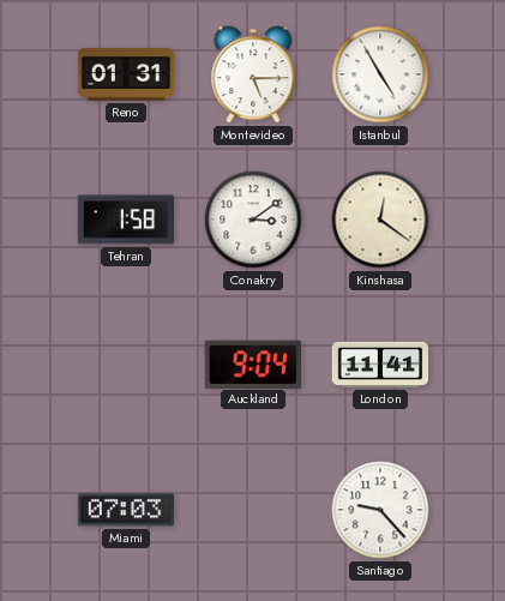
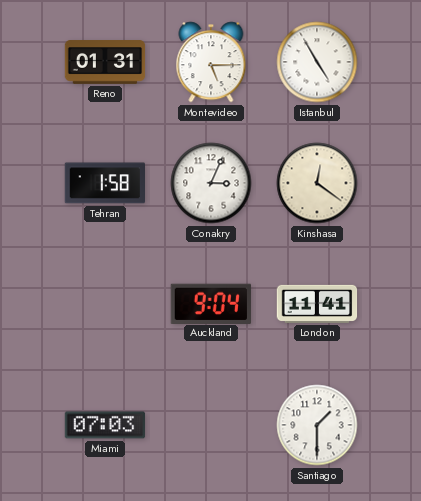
Conakry: 3:09 -> 3:04
Santiago: 9:23 -> 1:30
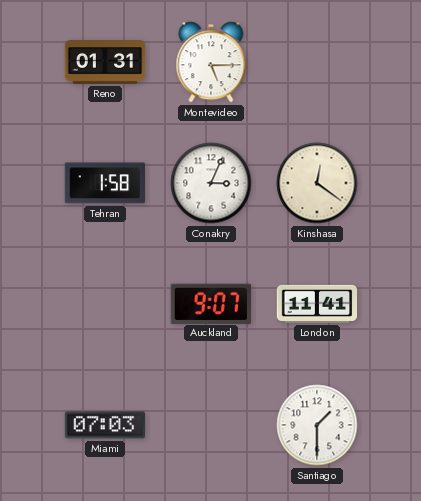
Istanbul: 4:55 -> none
Auckland: 9:04 -> 9:07
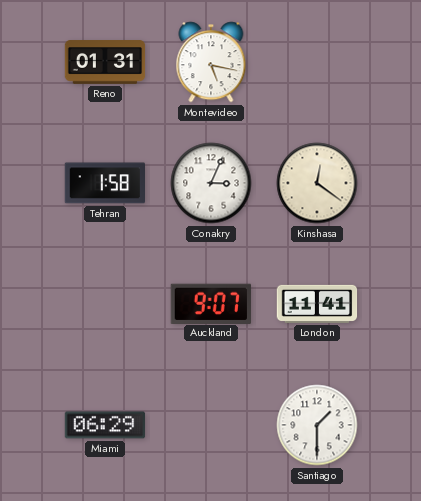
Montevideo: 5:15 -> 5:17
Miami: 07:03 -> 06:29
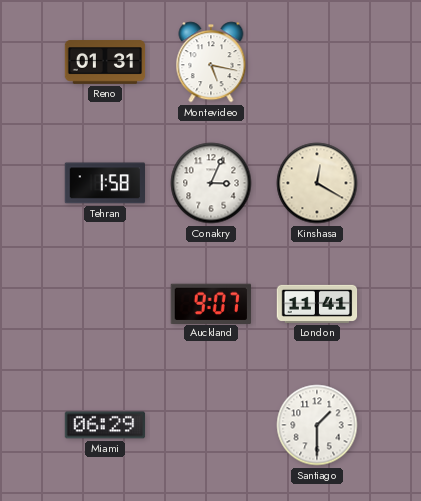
Kinshasa: 12:21 -> 12:20
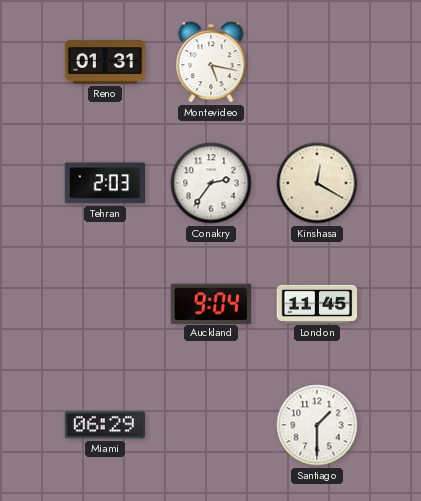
Tehran: 1:58 -> 2:03
Conakry: 3:04 -> 2:36
Auckland: 9:07 -> 9:04
London: 11:41 -> 11:45
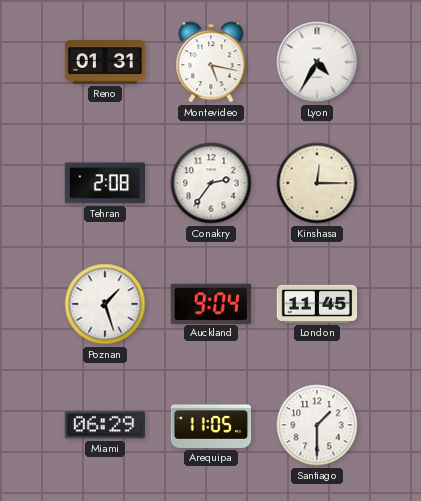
Lyon: none -> 4:35
Tehran: 2:03 -> 2:08
Kinshasa: 12:20 -> 12:15
Poznan: none -> 1:27
Arequipa: none -> 11:05
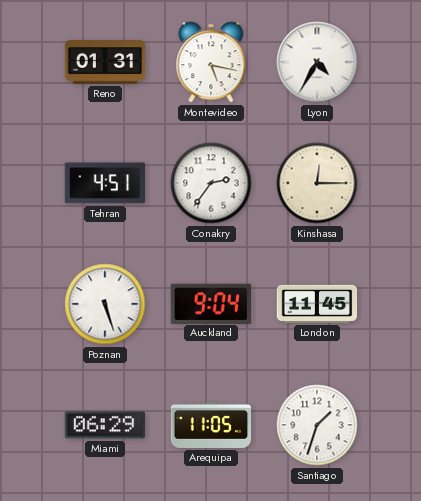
Tehran: 2:08 -> 4:51
Poznan: 1:27 -> 5:27
Santiago: 1:30 -> 1:33
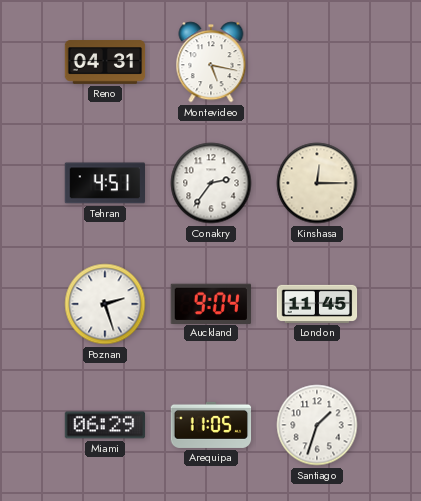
Reno: 01:31 -> 04:31
Lyon: 4:35 -> none
Poznan: 5:27 -> 2:27
